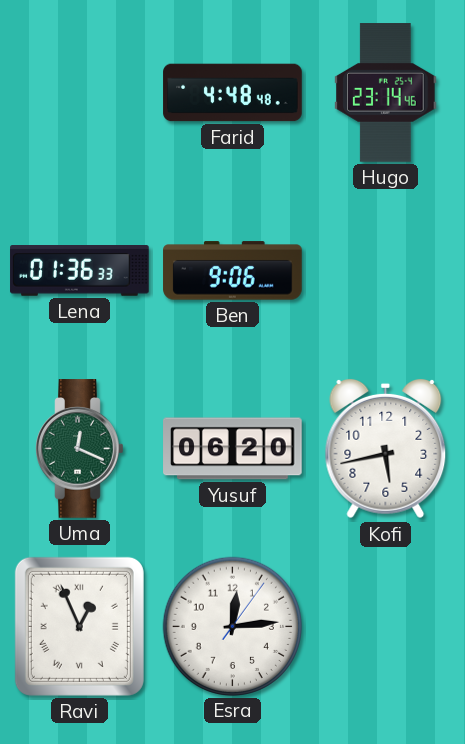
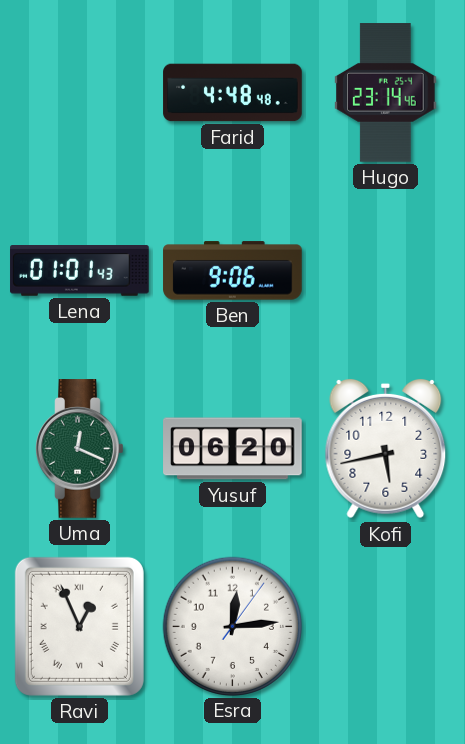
Lena: 01:36 -> 01:01
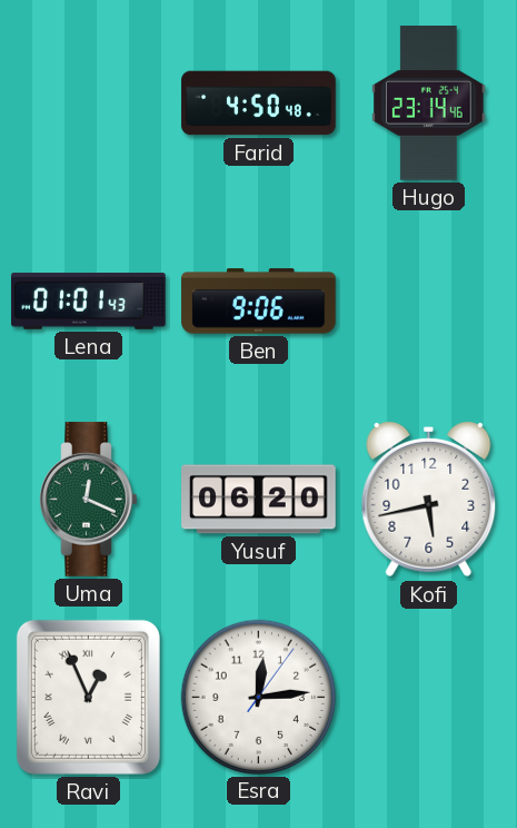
Farid: 4:48 -> 4:50
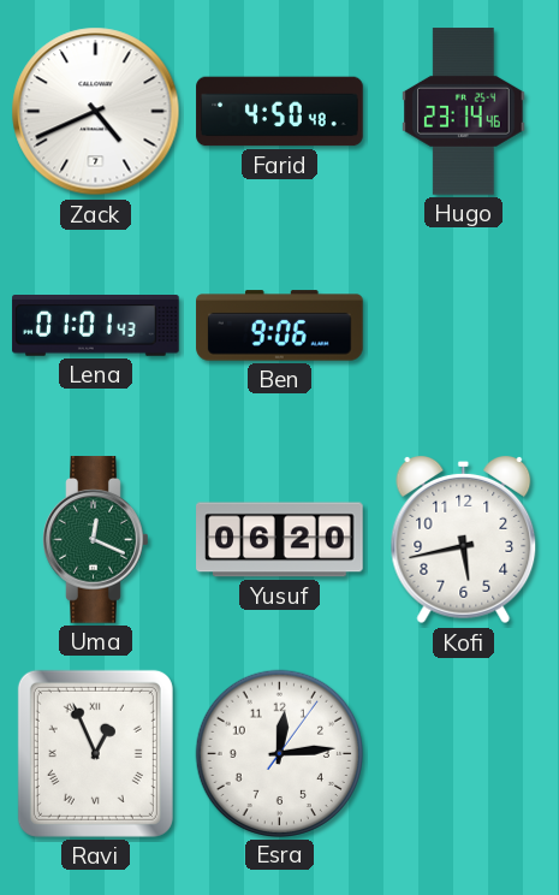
Zack: none -> 4:41
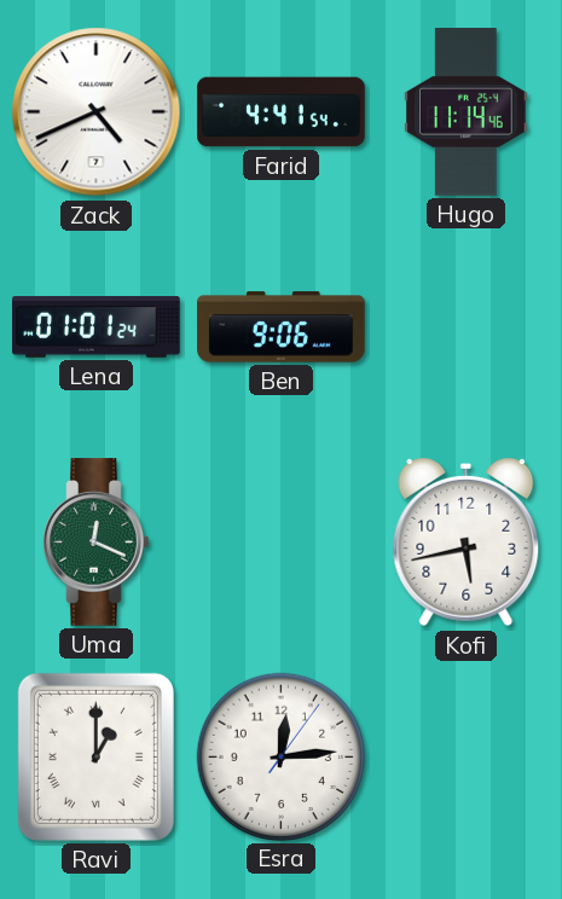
Farid: 4:50 -> 4:41
Hugo: 23:14 -> 11:14
Lena: 01:01:43 -> 01:01:24
Yusuf: 06:20 -> none
Ravi: 12:56 -> 1:00
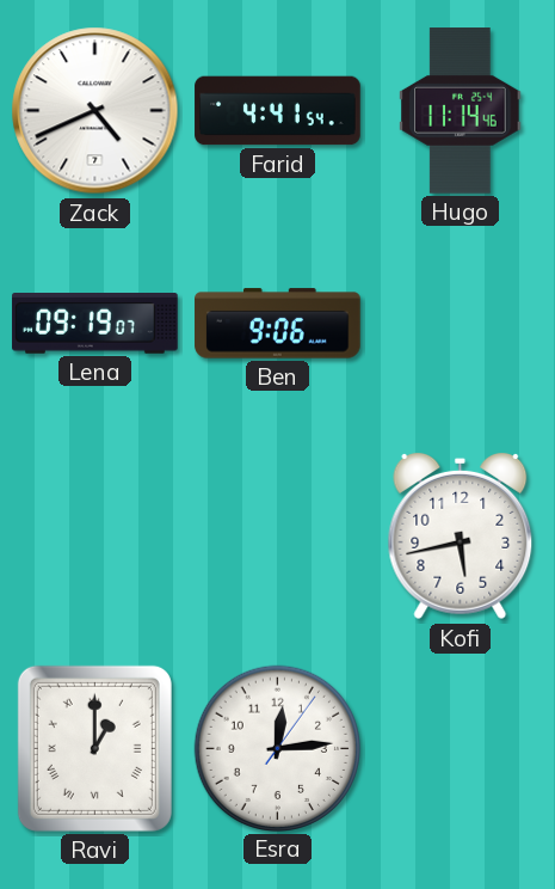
Lena: 01:01 -> 09:19
Uma: 12:19 -> none
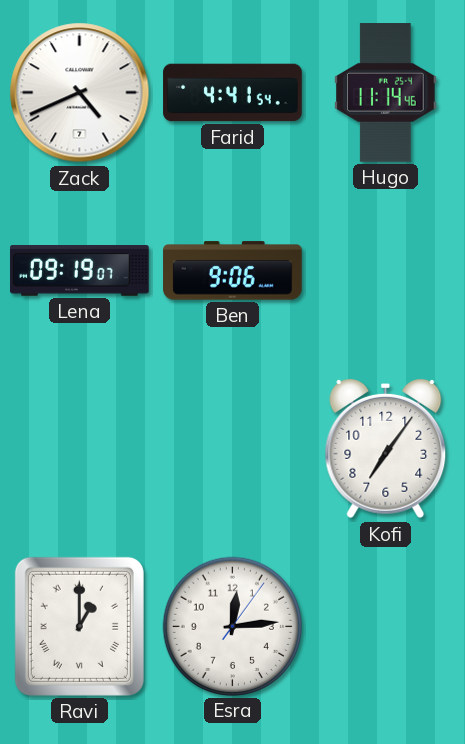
Kofi: 5:43 -> 7:06
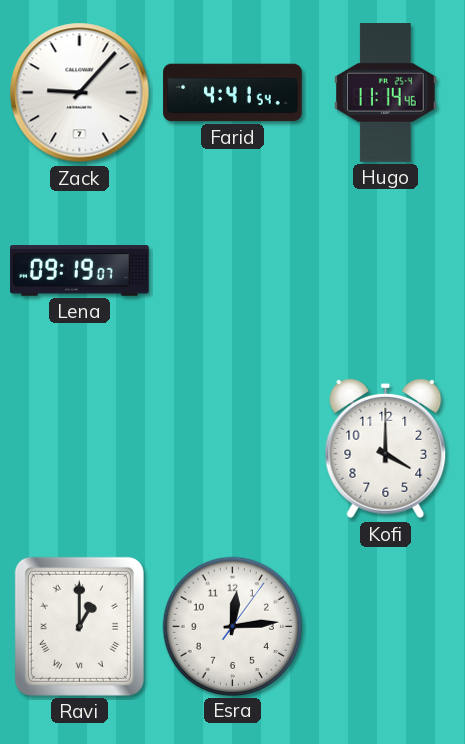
Zack: 4:41 -> 9:07
Ben: 9:06 -> none
Kofi: 7:06 -> 4:00
